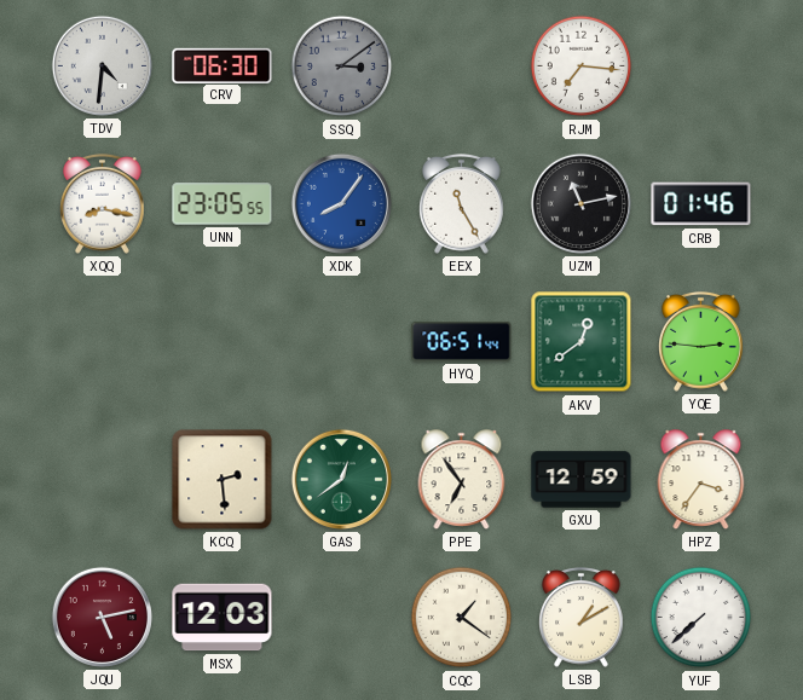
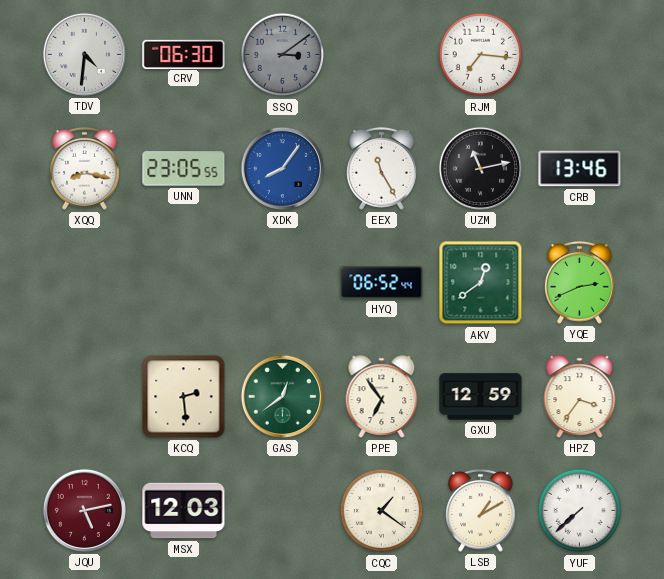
CRB: 01:46 -> 13:46
HYQ: 06:51 -> 06:52
YQE: 2:46 -> 2:41
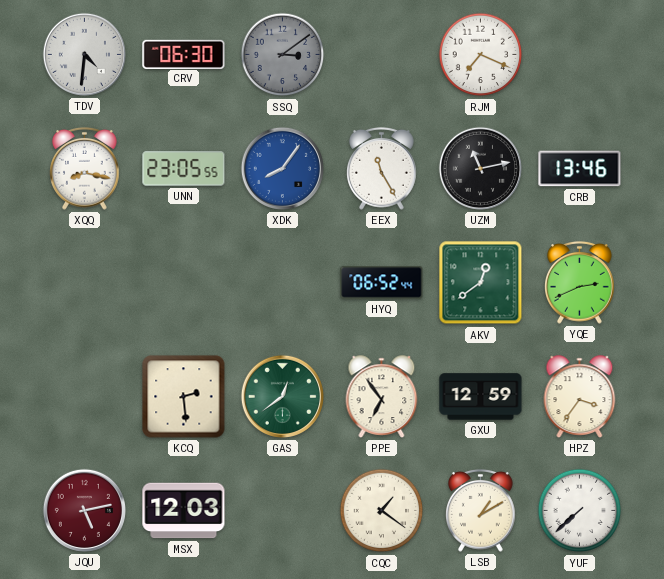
RJM: 7:16 -> 7:19
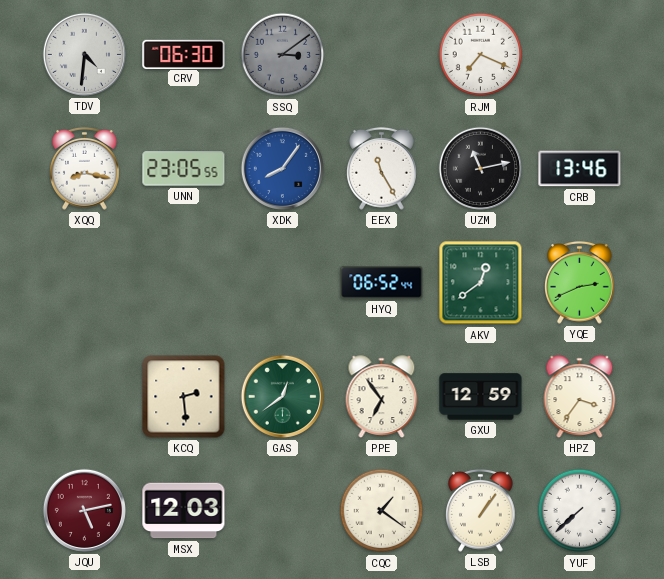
LSB: 1:10 -> 1:06
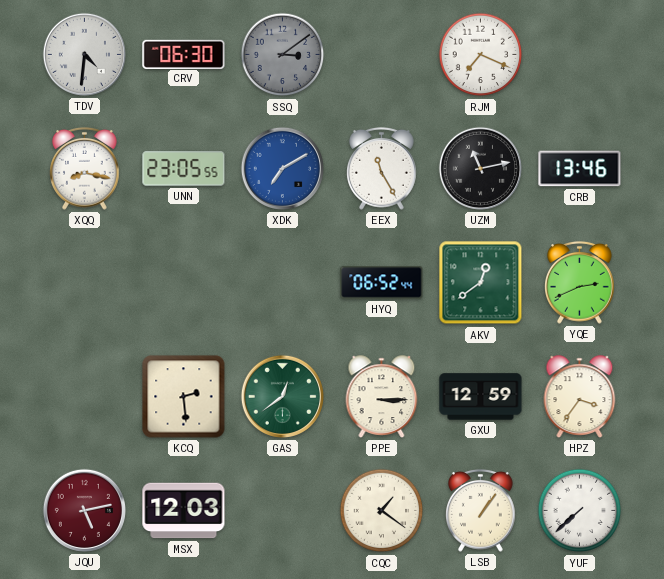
XDK: 8:06 -> 7:10
PPE: 6:54 -> 3:15
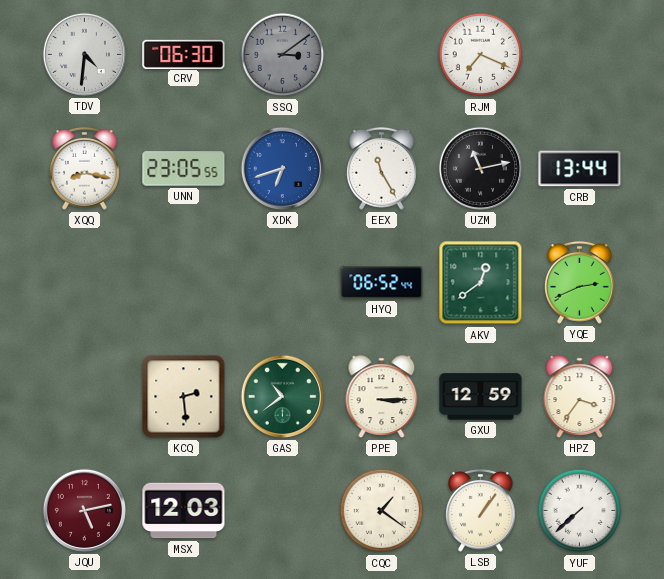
XDK: 7:10 -> 6:42
CRB: 13:46 -> 13:44
GAS: 12:39 -> 10:39
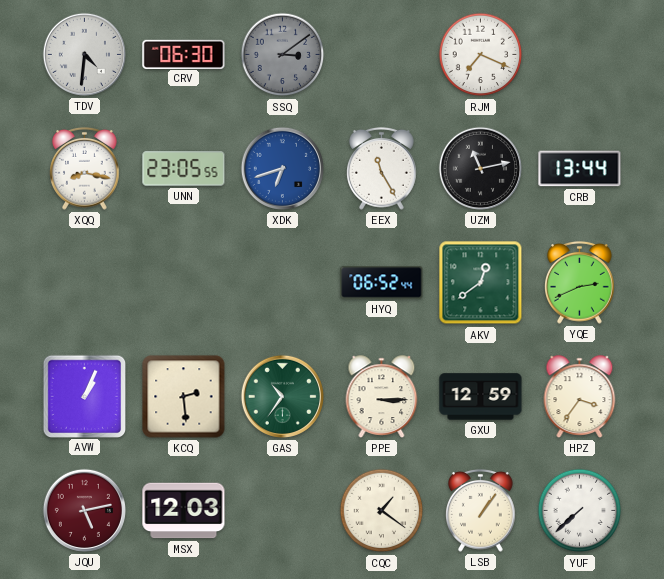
AVW: none -> 1:04
GAS: 10:39 -> 10:36
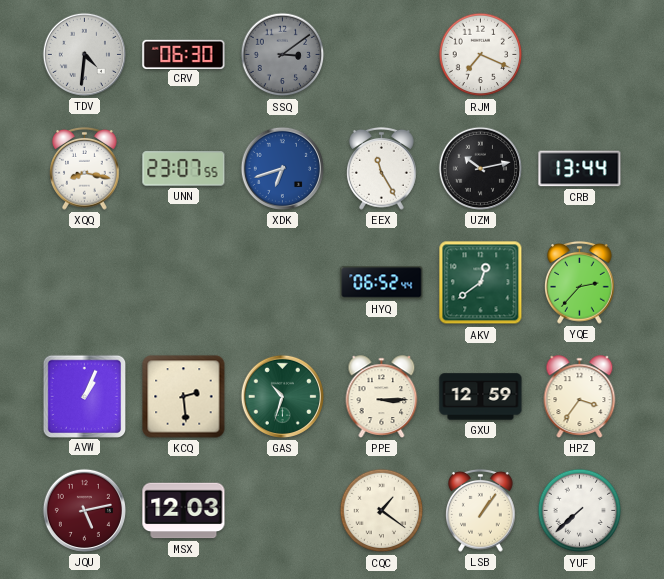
UNN: 23:05 -> 23:07
UZM: 11:13 -> 10:13
YQE: 2:41 -> 2:37
GAS: 10:36 -> 10:33
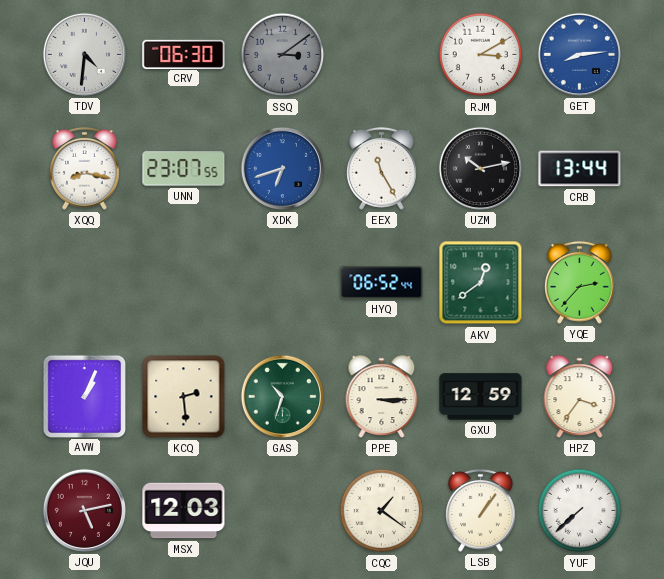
RJM: 7:19 -> 3:10
GET: none -> 8:14
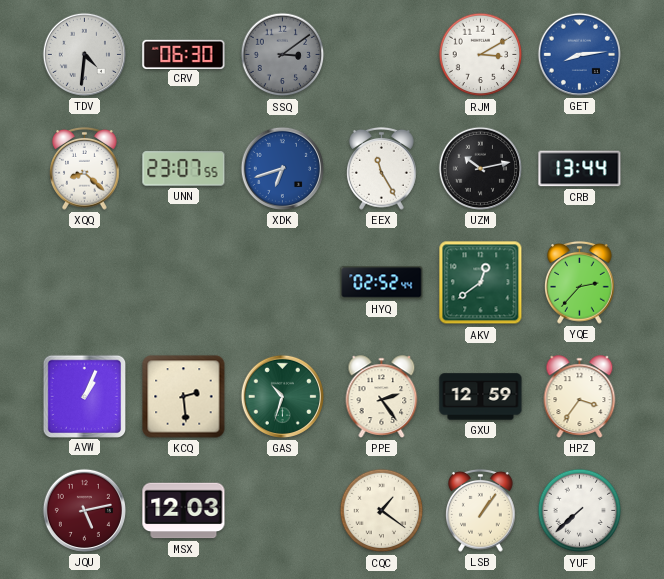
XQQ: 8:17 -> 8:22
HYQ: 06:52 -> 02:52
PPE: 3:15 -> 2:24
